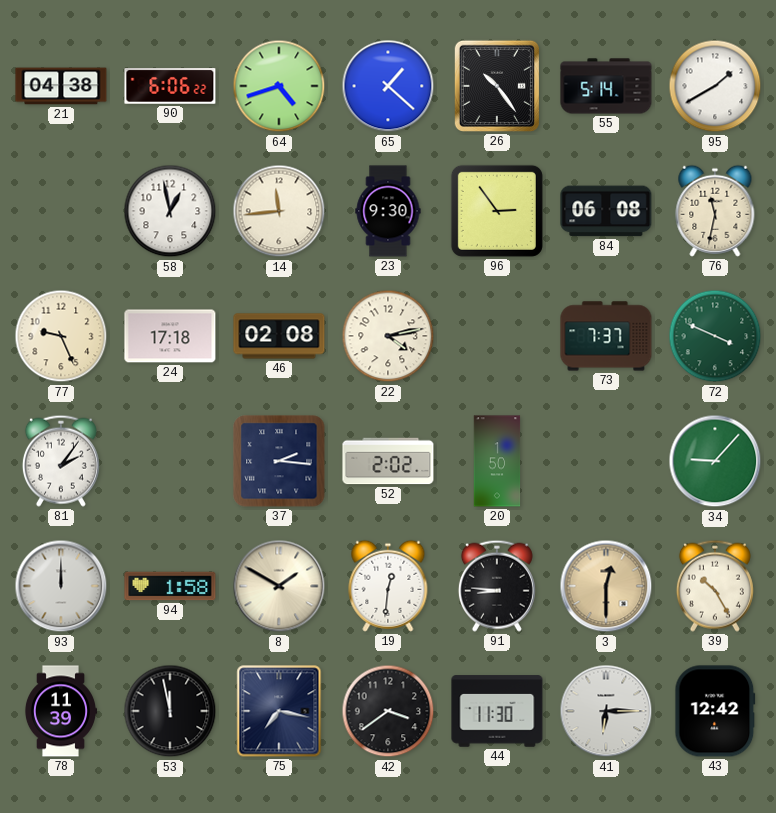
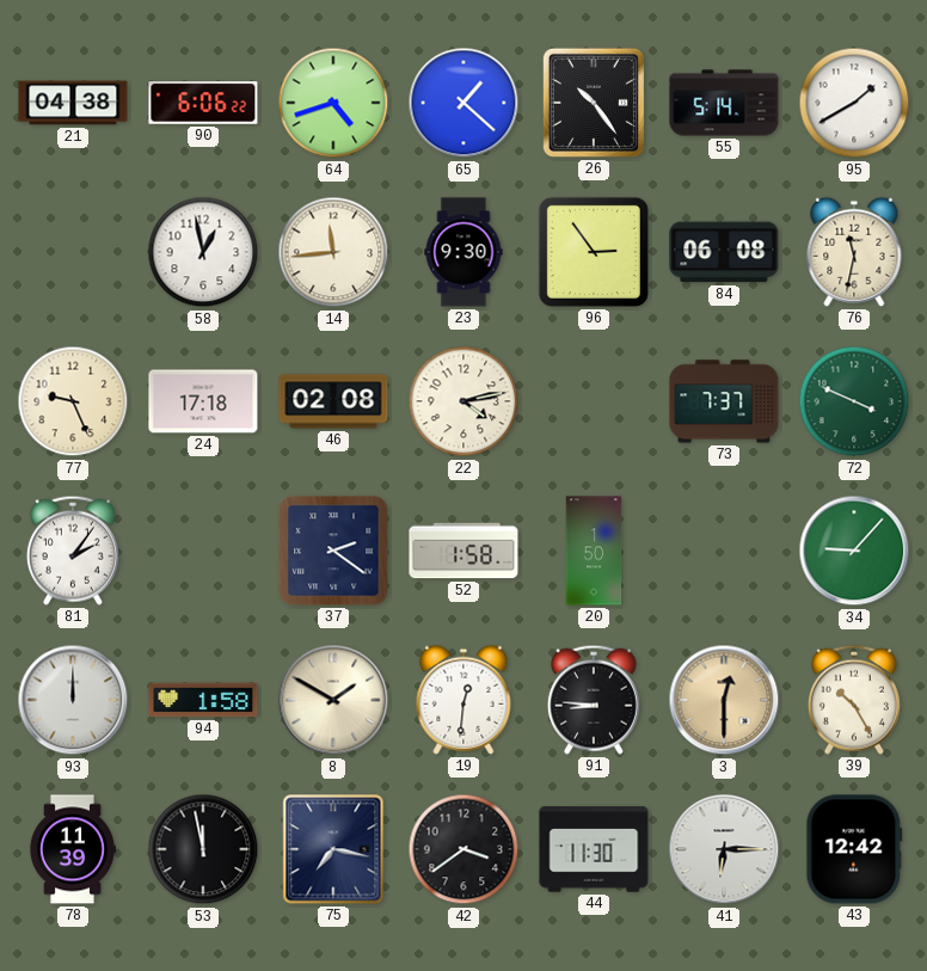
37: 2:16 -> 2:21
52: 2:02 -> 1:58
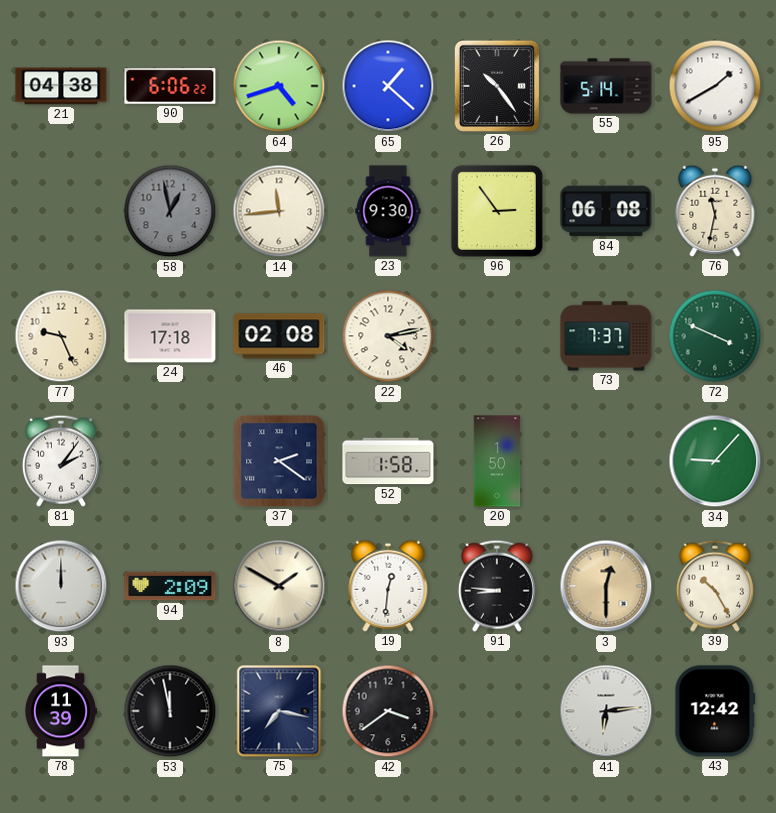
58 dial: white -> grey
94: 1:58 -> 2:09
44: 11:30 -> none
41: 6:15 -> 6:14
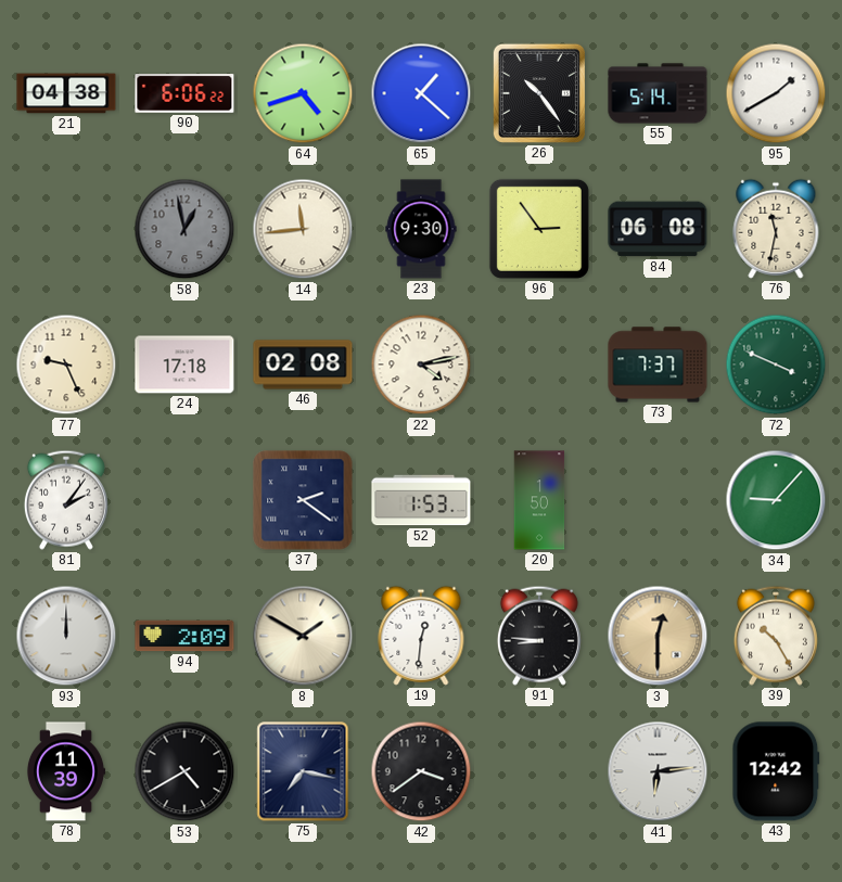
52: 1:58 -> 1:53
53: 11:58 -> 4:40
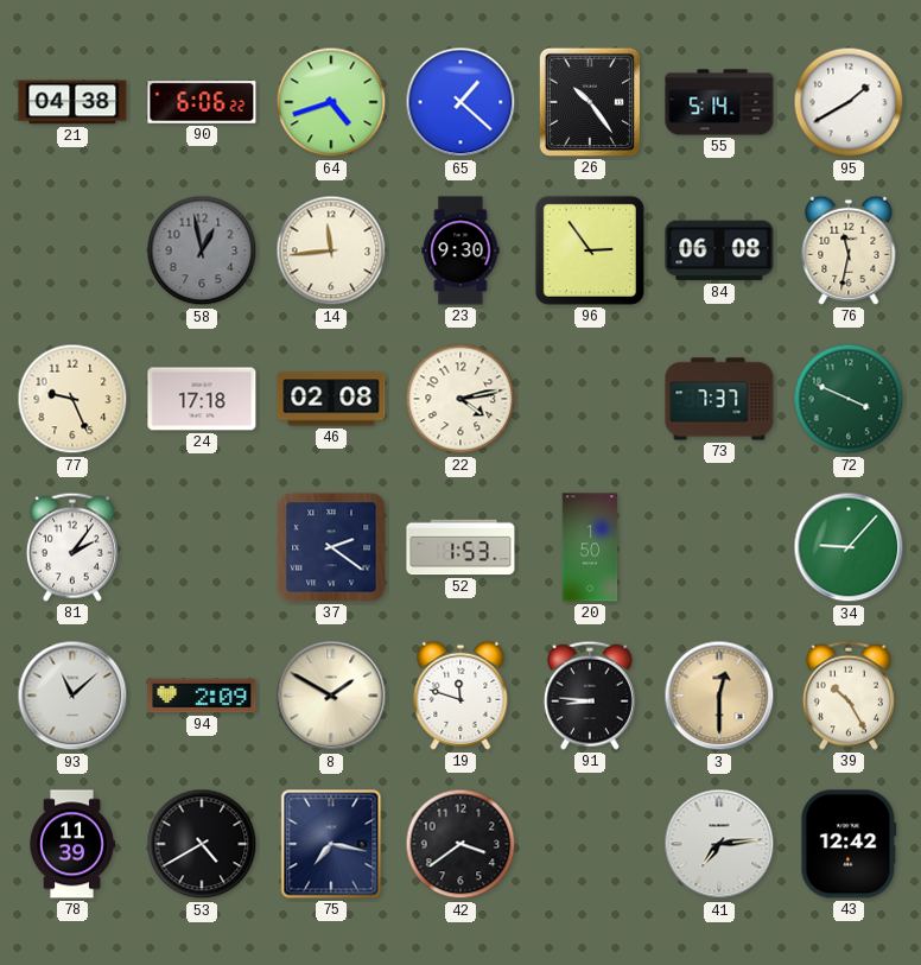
93: 12:00 -> 11:08
19: 12:31 -> 11:48
41: 6:14 -> 7:14
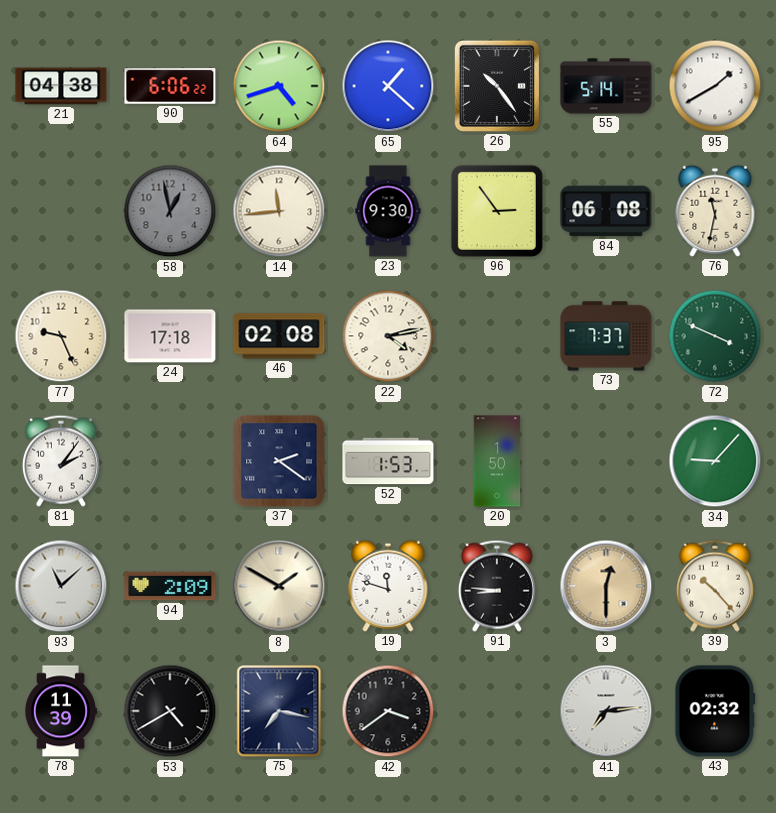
39: 10:25 -> 10:23
43: 12:42 -> 02:32
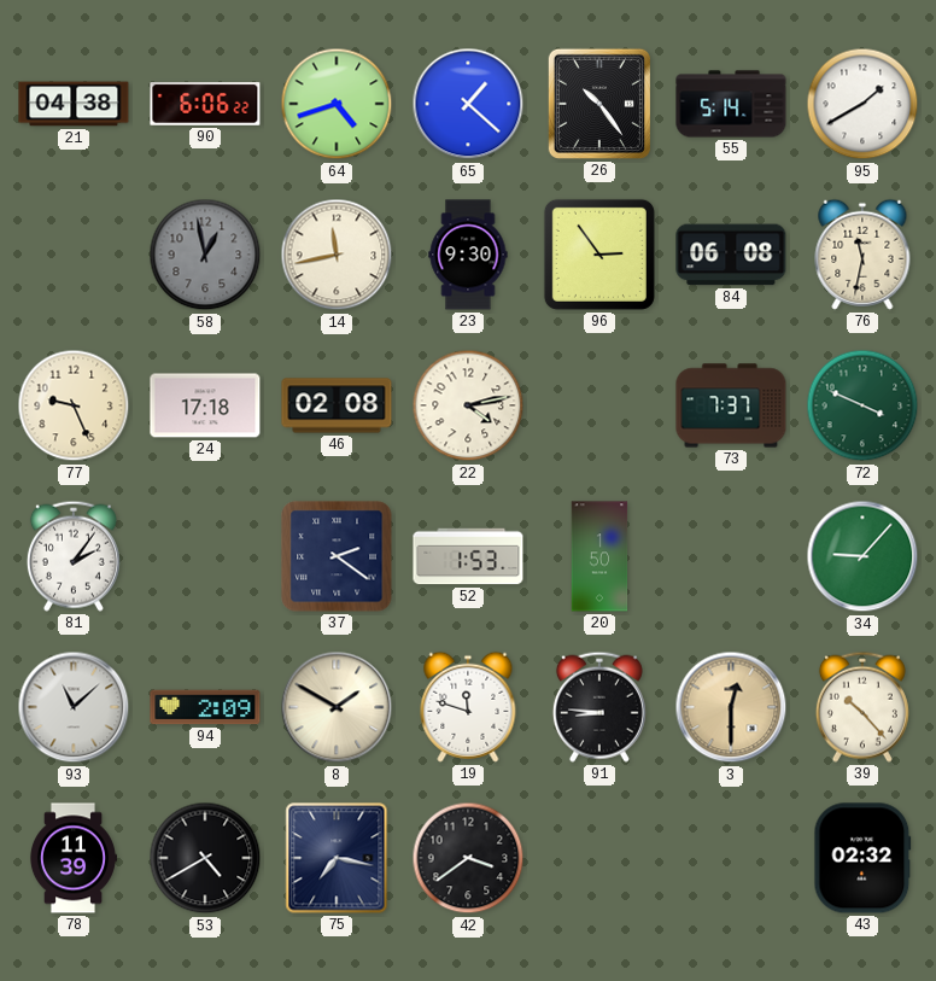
14: 11:44 -> 11:43
41: 7:14 -> none
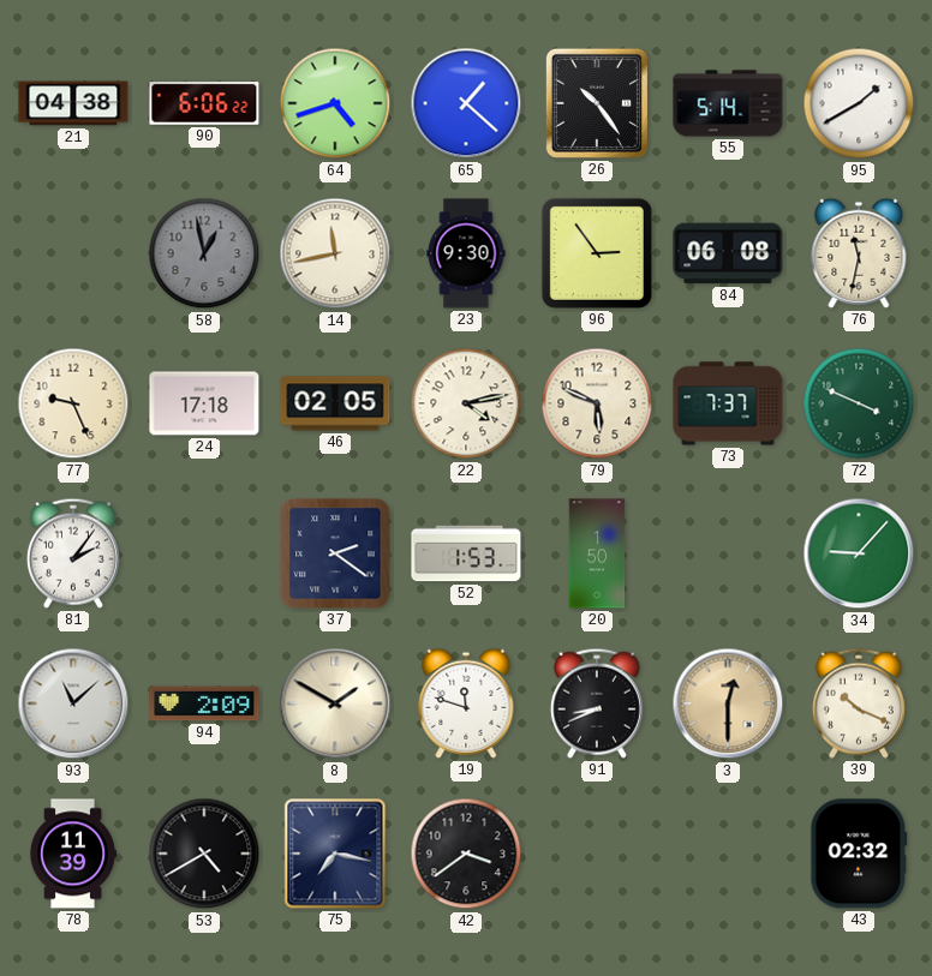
46: 02:08 -> 02:05
79: none -> 5:49
91: 8:46 -> 8:41
39: 10:23 -> 10:19
